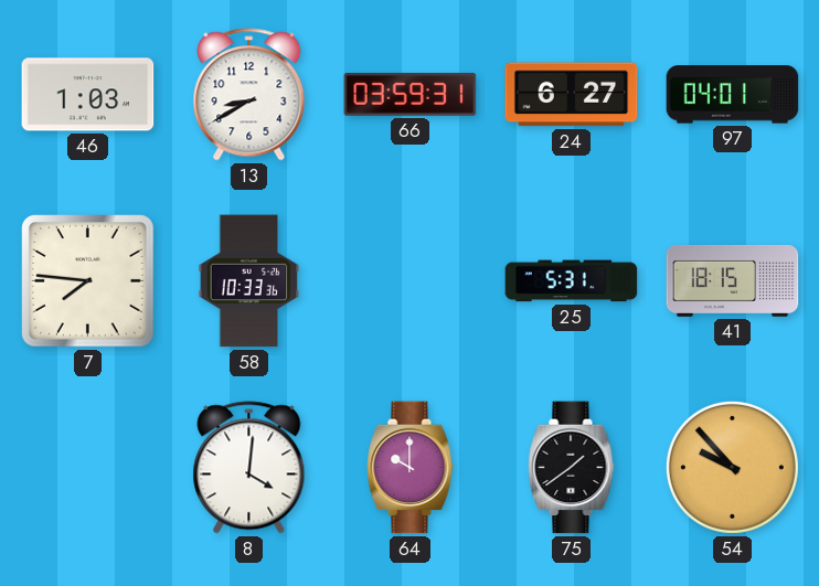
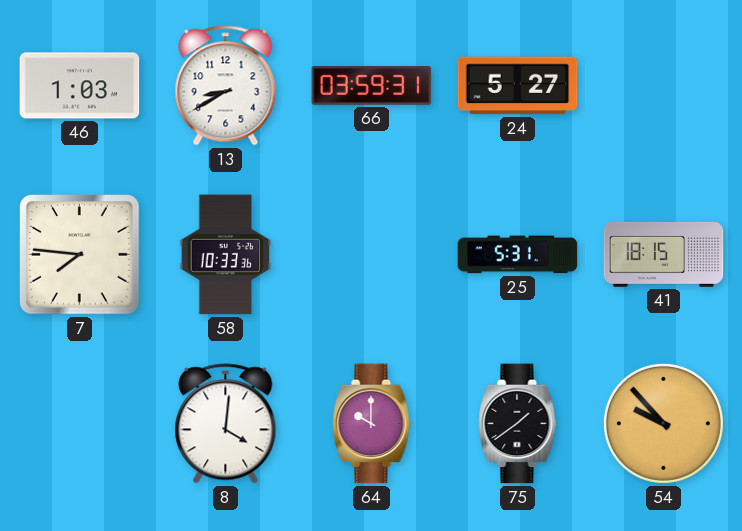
24: 6:27 -> 5:27
97: 04:01 -> none
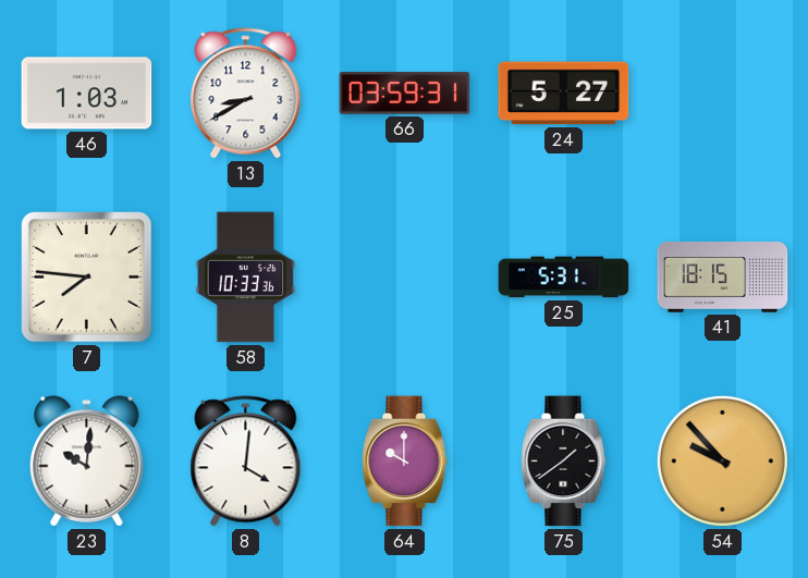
23: none -> 10:01
